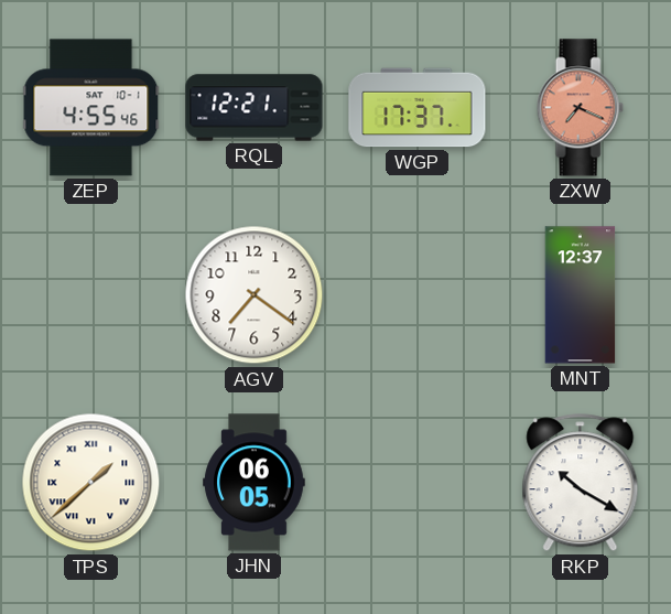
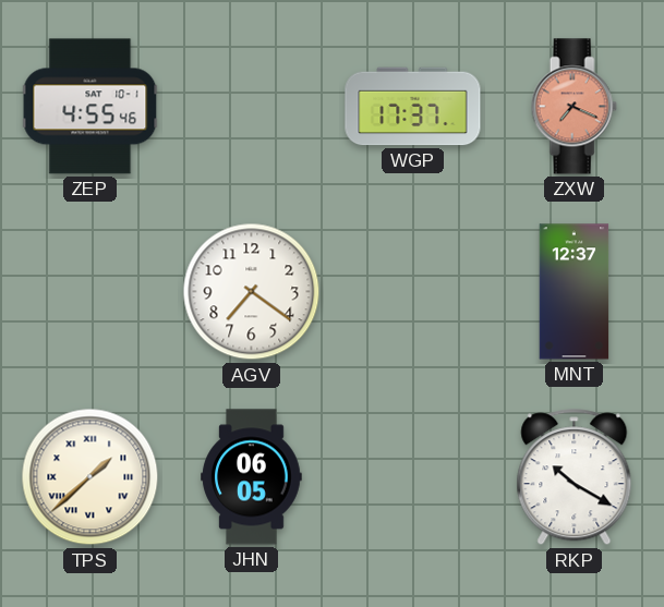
RQL: 12:21 -> none
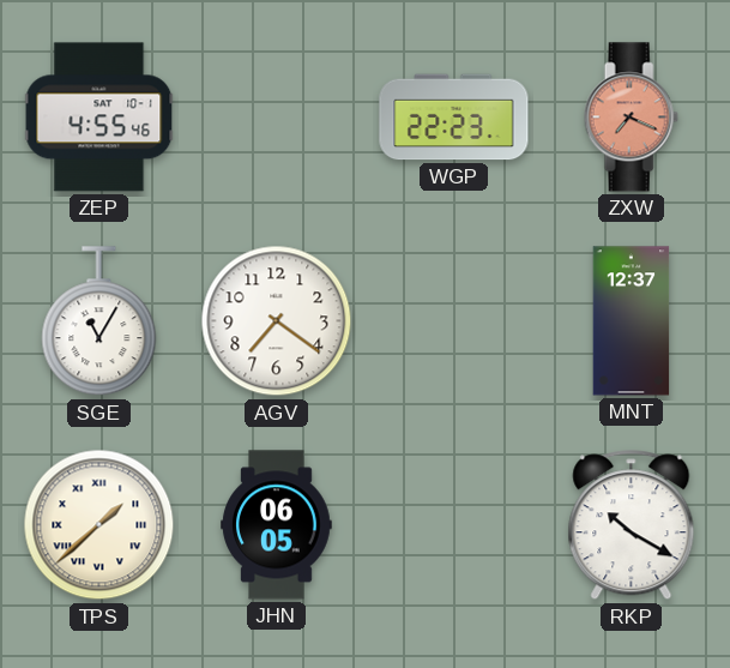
WGP: 17:37 -> 22:23
SGE: none -> 11:05
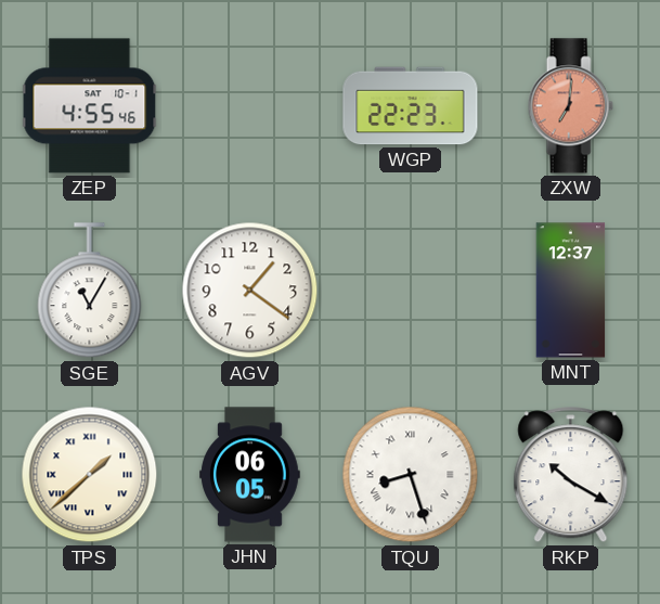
ZXW: 7:19 -> 7:01
AGV: 7:21 -> 1:21
TQU: none -> 8:27
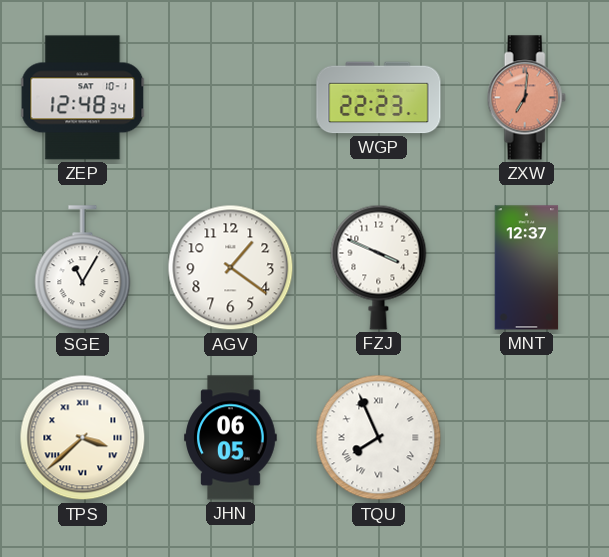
ZEP: 4:55 -> 12:48
FZJ: none -> 3:49
TPS: 1:38 -> 3:38
TQU: 8:27 -> 7:56
RKP: 10:20 -> none
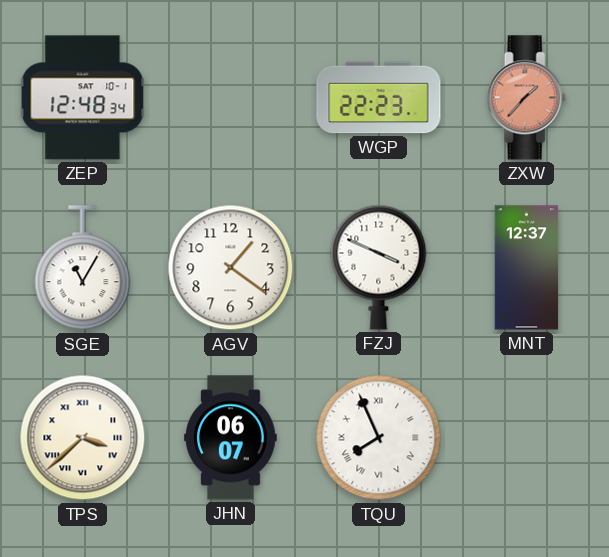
ZXW: 7:01 -> 1:37
JHN: 06:05 -> 06:07
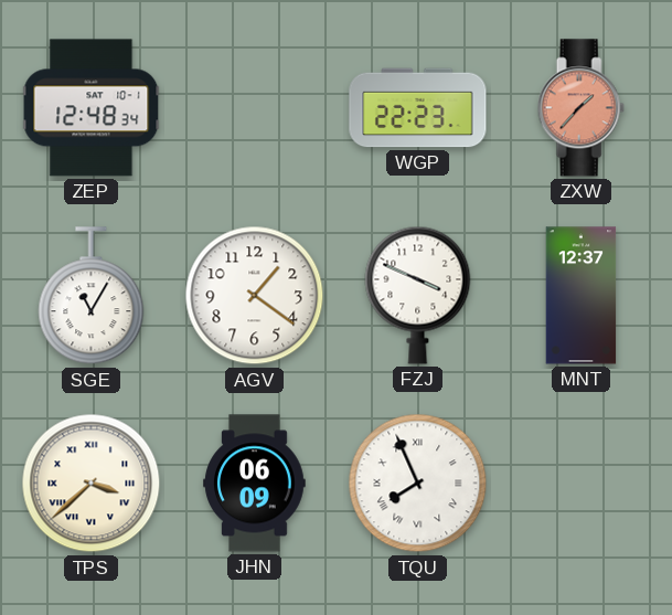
JHN: 06:07 -> 06:09
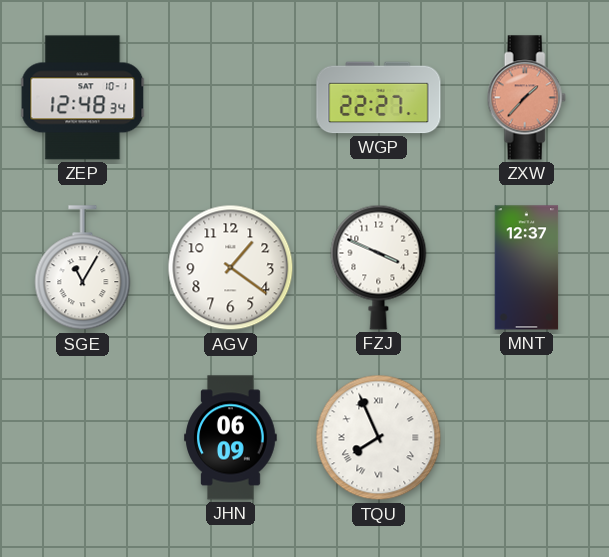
WGP: 22:23 -> 22:27
TPS: 3:38 -> none
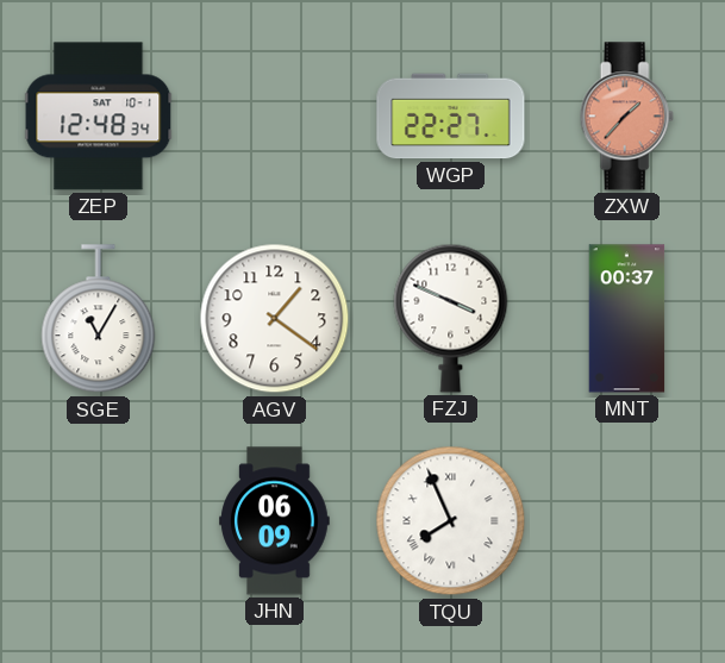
MNT: 12:37 -> 00:37
